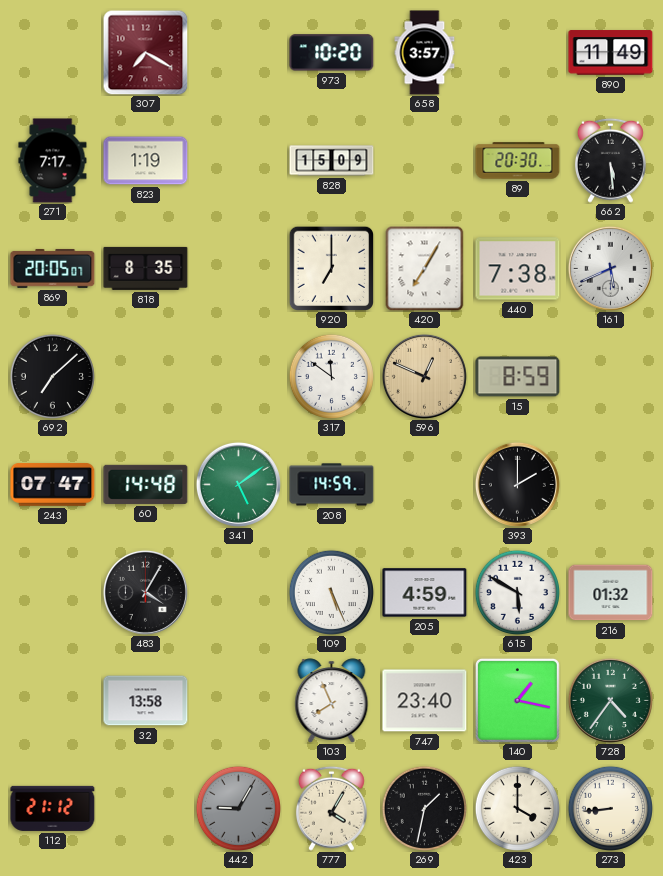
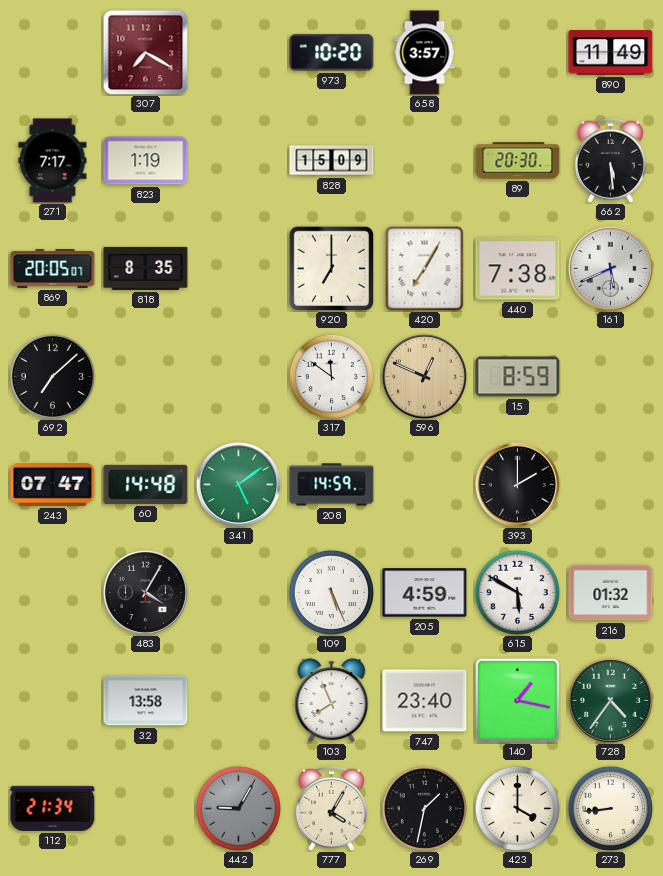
112: 21:12 -> 21:34
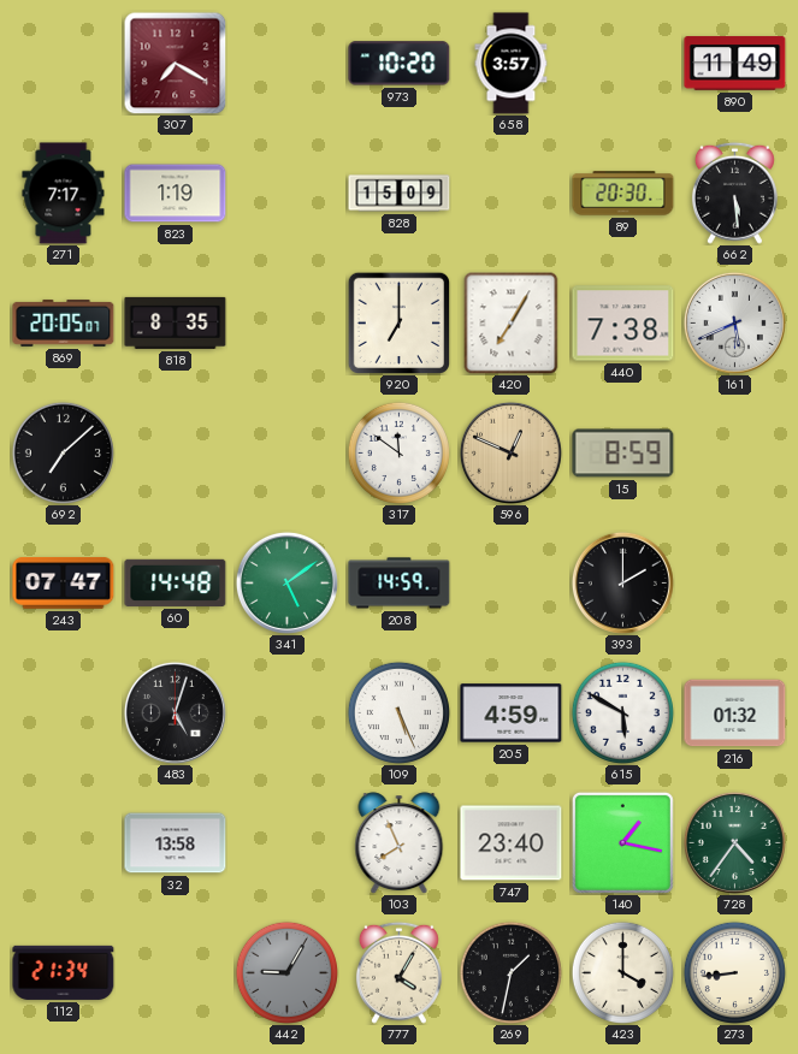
483: 4:05 -> 5:03
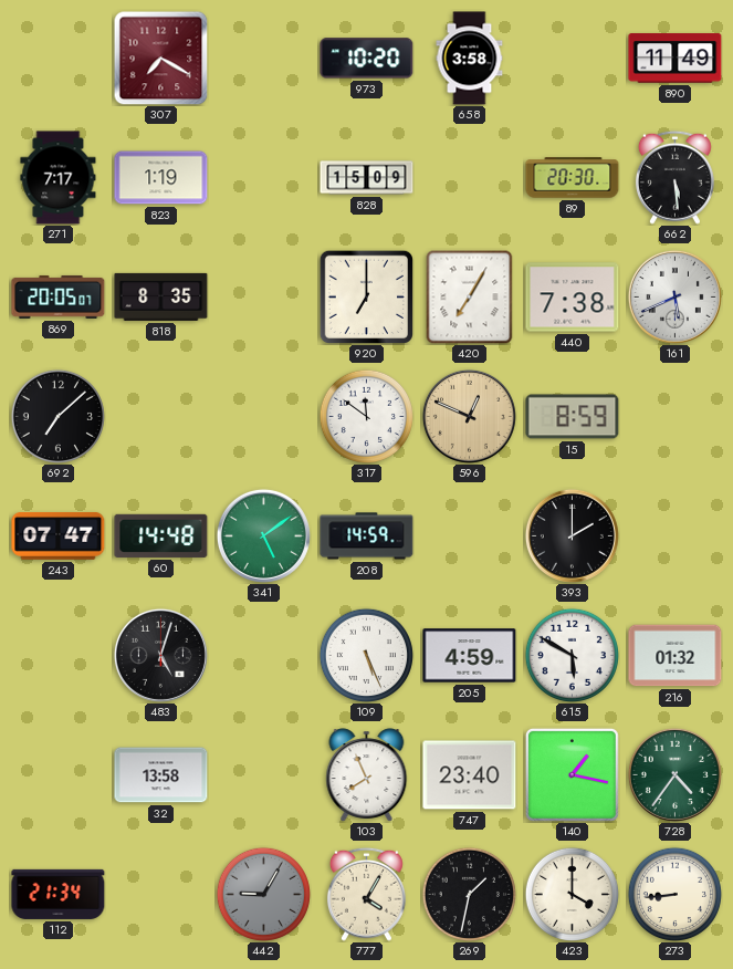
658: 3:57 -> 3:58
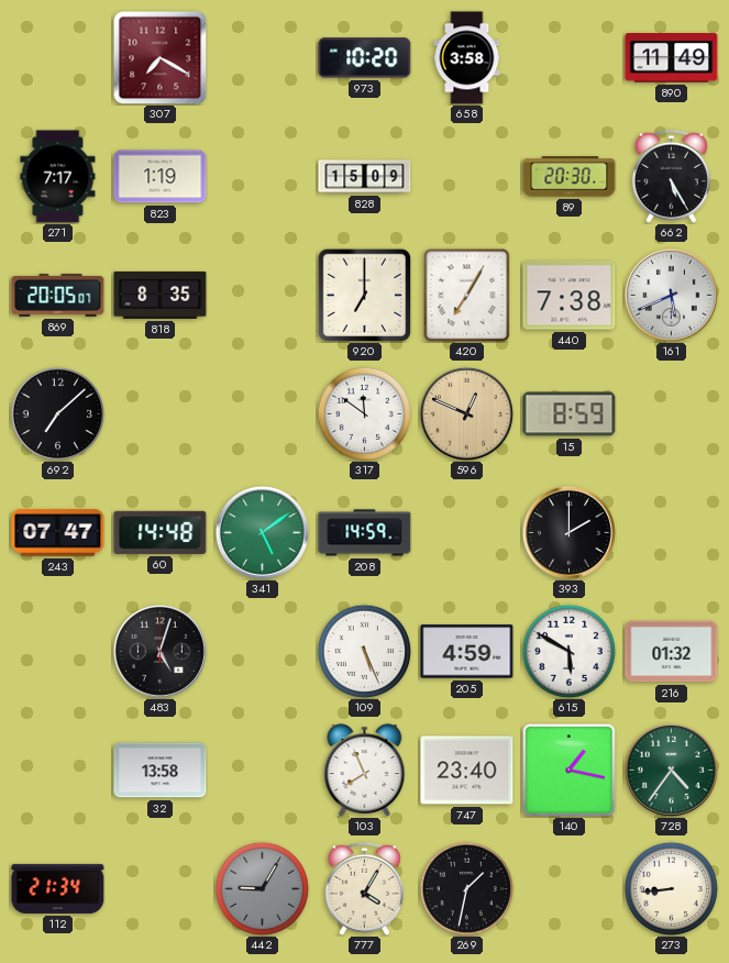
662: 5:29 -> 5:25
423: 4:00 -> none
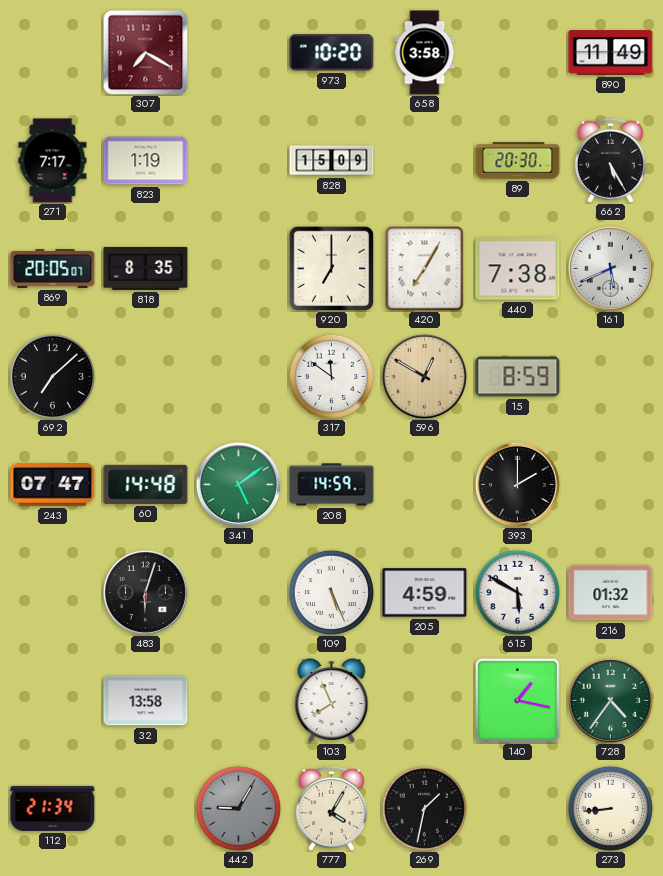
596: 12:49 -> 12:50
483: 5:03 -> 6:03
747: 23:40 -> none
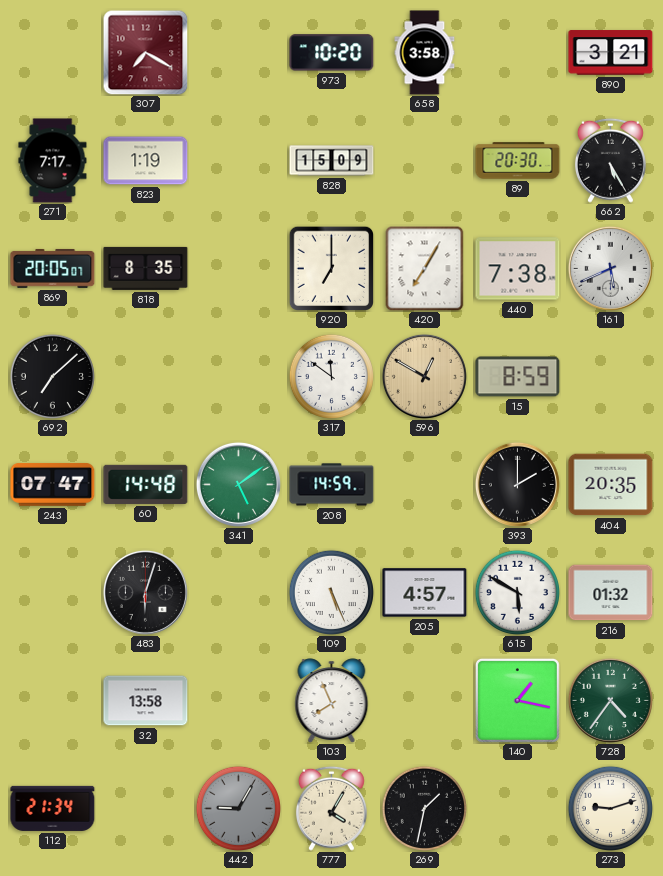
890: 11:49 -> 3:21
404: none -> 20:35
205: 4:59 -> 4:57
273: 8:44 -> 9:12
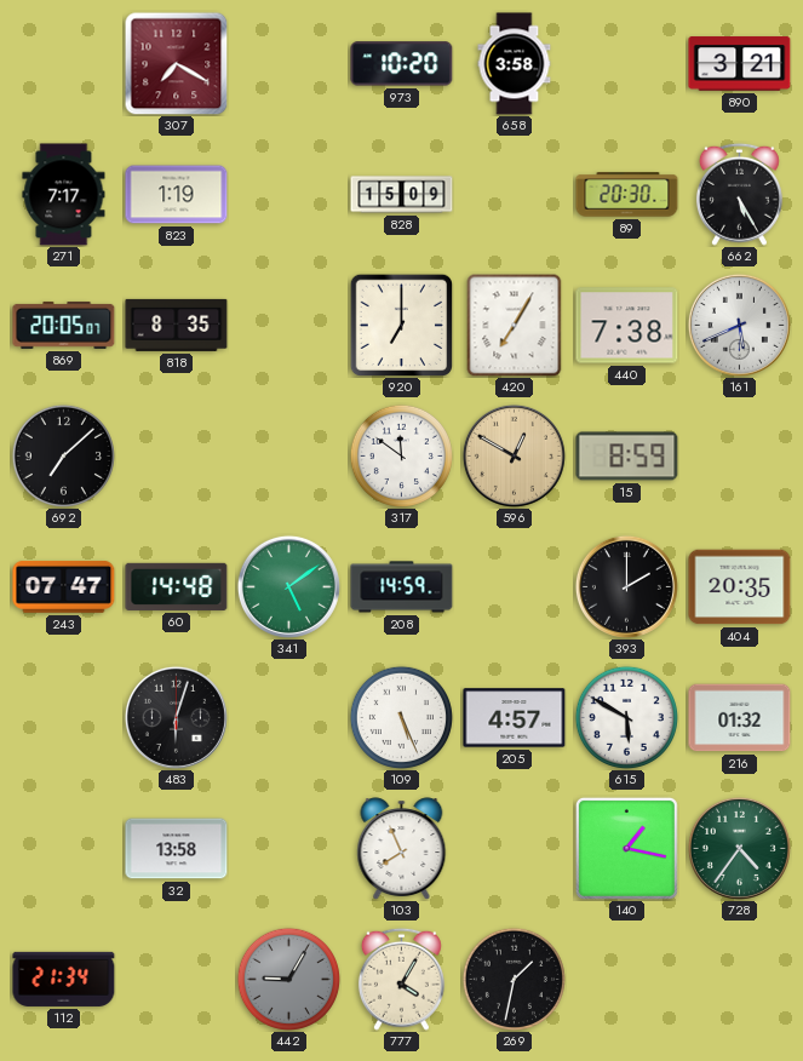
273: 9:12 -> none
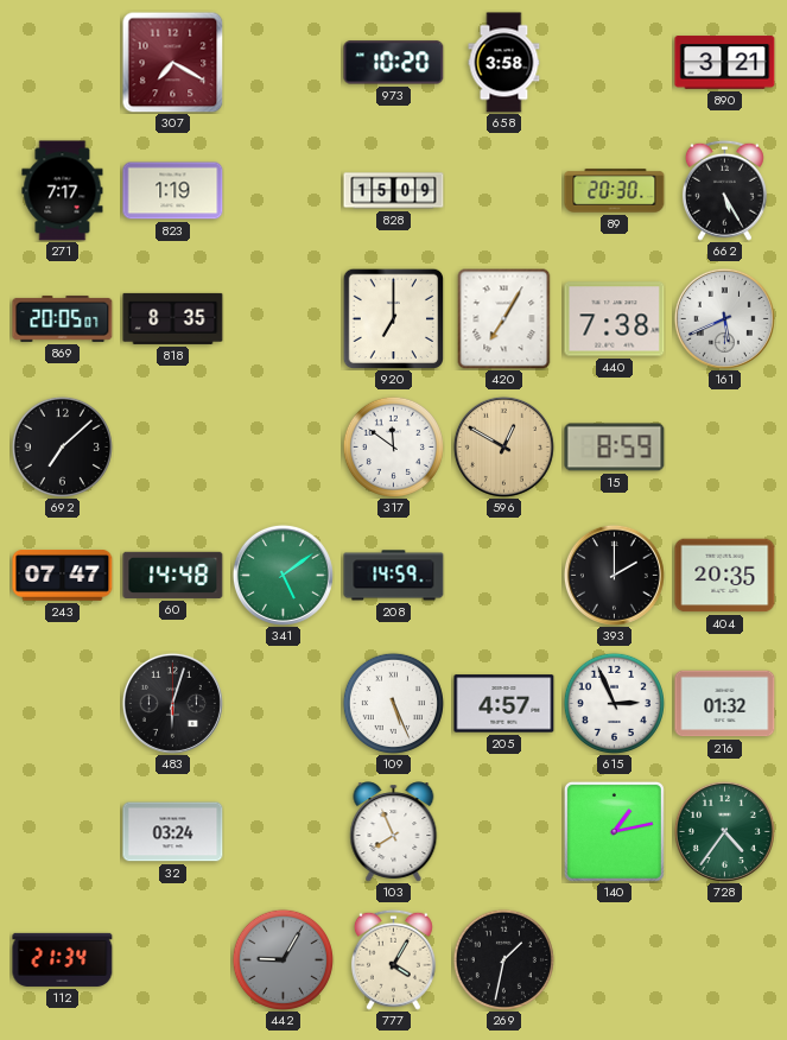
615: 5:50 -> 2:56
32: 13:58 -> 03:24
140: 1:17 -> 1:13
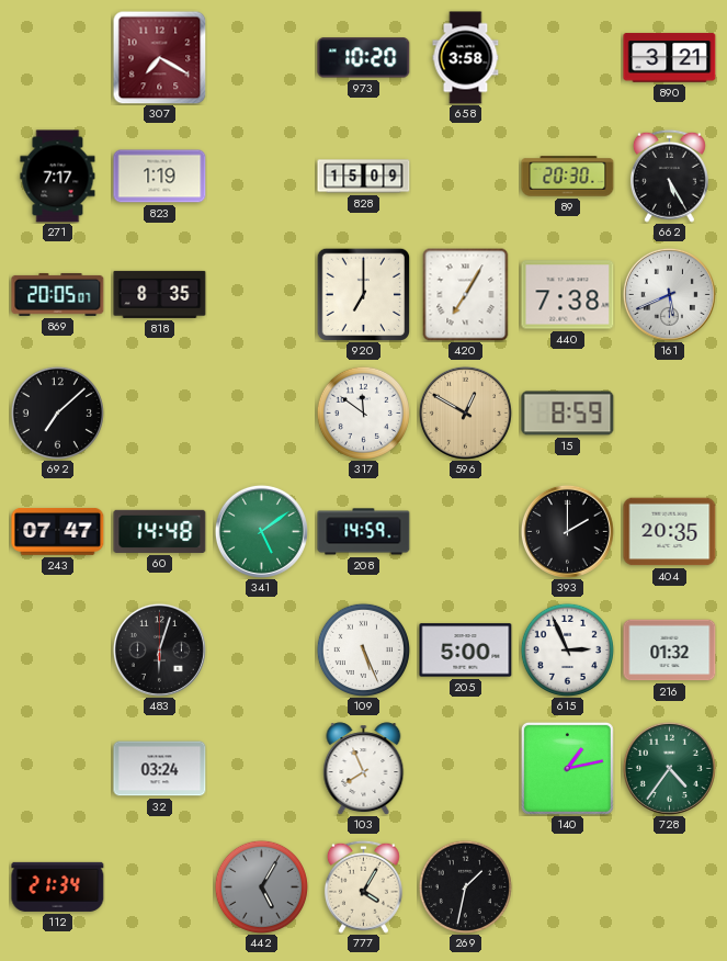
205: 4:57 -> 5:00
442: 9:05 -> 5:05
